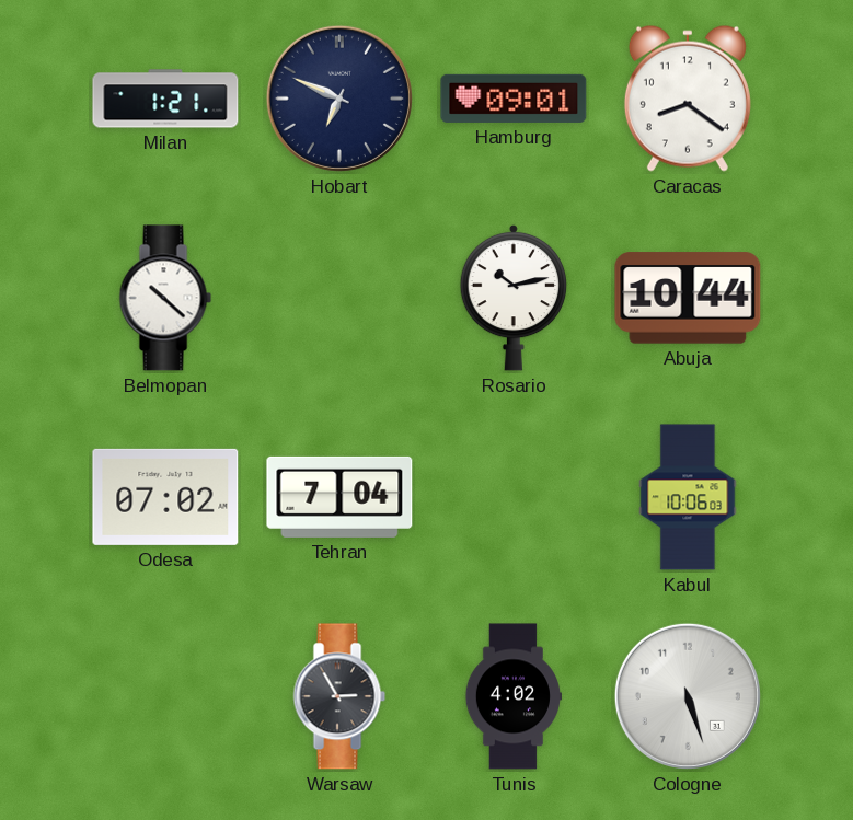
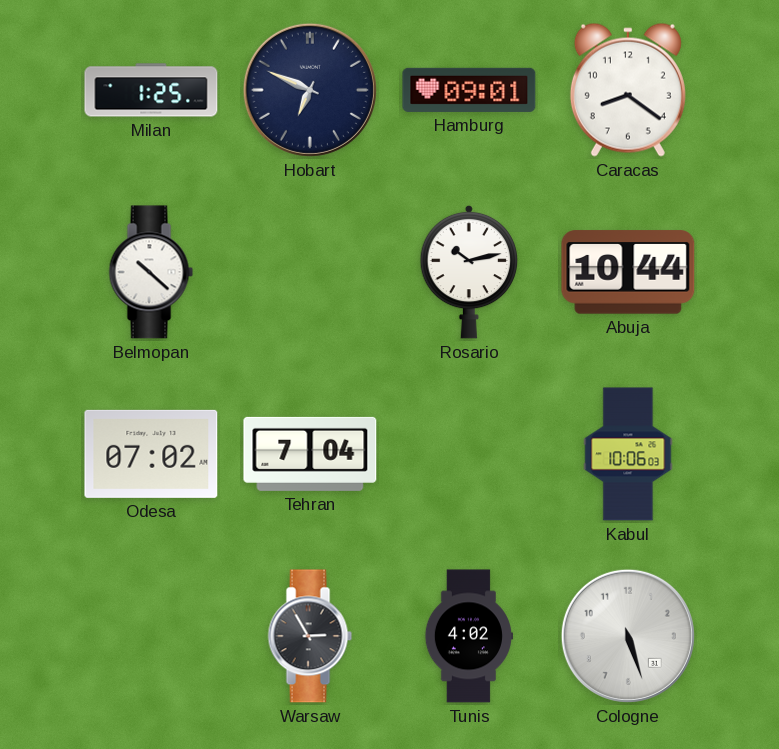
Milan: 1:21 -> 1:25
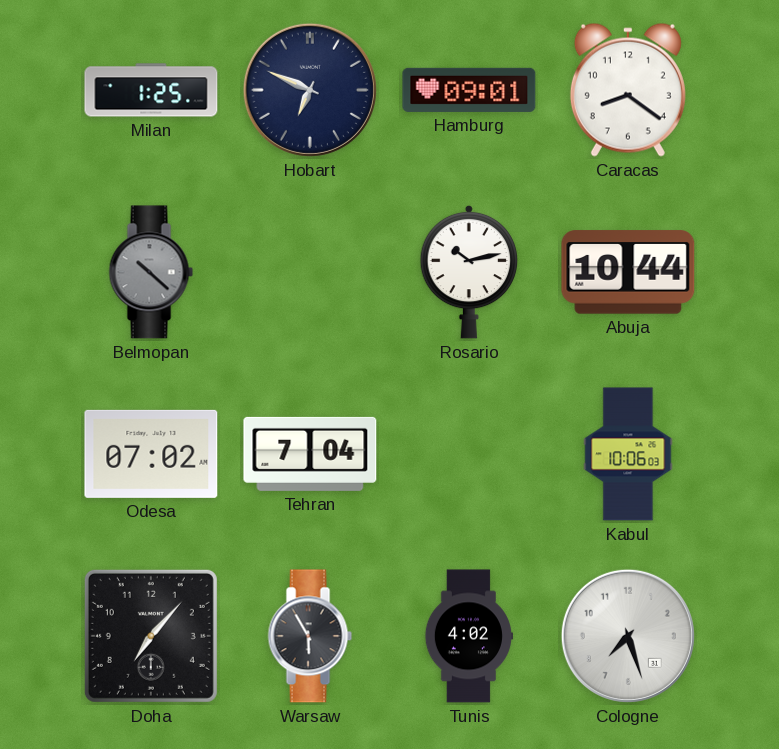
Belmopan dial: white -> grey
Doha: none -> 7:07
Warsaw: 2:55 -> 5:55
Cologne: 5:27 -> 7:27
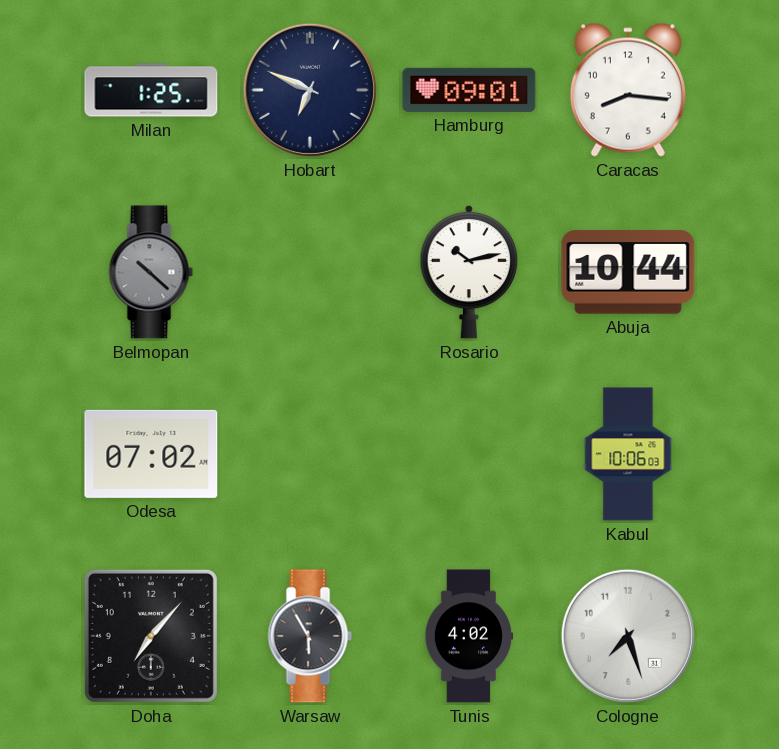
Caracas: 8:21 -> 8:16
Tehran: 7:04 -> none
